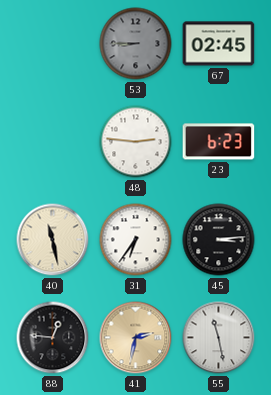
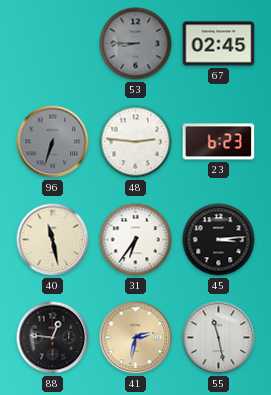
96: none -> 6:33
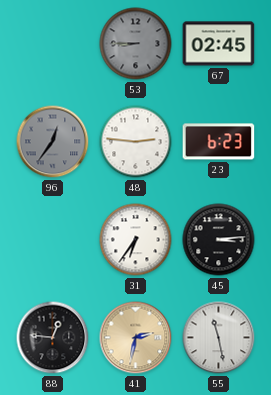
96: 6:33 -> 12:36
40: 11:28 -> none
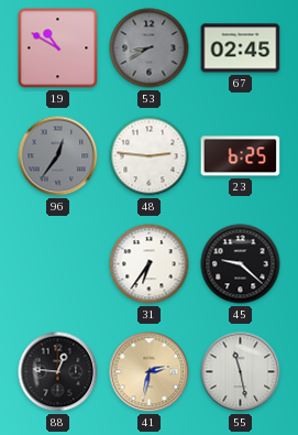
19: none -> 10:50
53: 8:45 -> 8:40
23: 6:23 -> 6:25
45: 3:14 -> 9:22
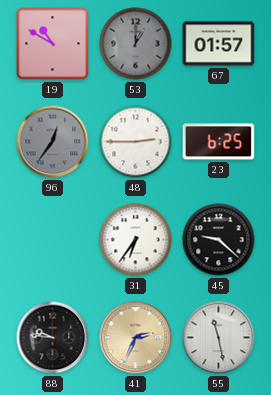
53: 8:40 -> 1:00
67: 02:45 -> 01:57
48: 2:46 -> 2:45
88: 12:46 -> 9:46
41: 2:32 -> 2:34
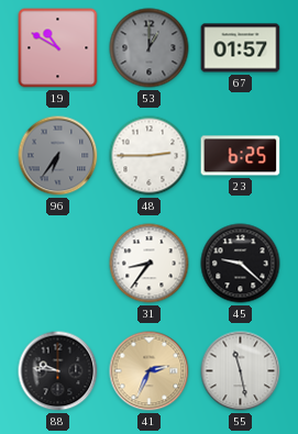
96: 12:36 -> 6:36
31: 6:36 -> 8:36
